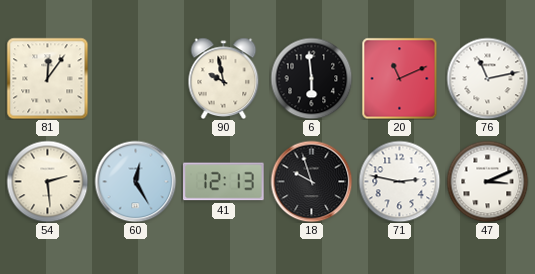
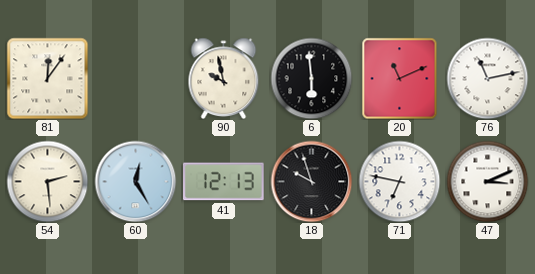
71: 2:47 -> 6:47
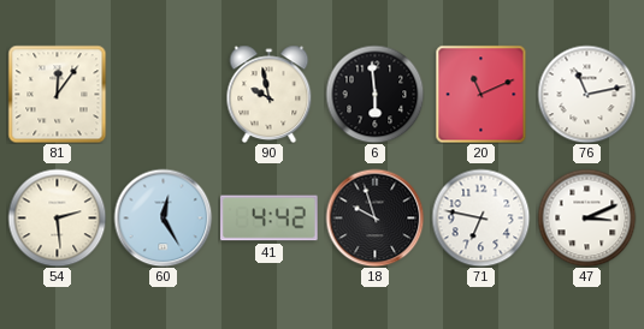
41: 12:13 -> 4:42
